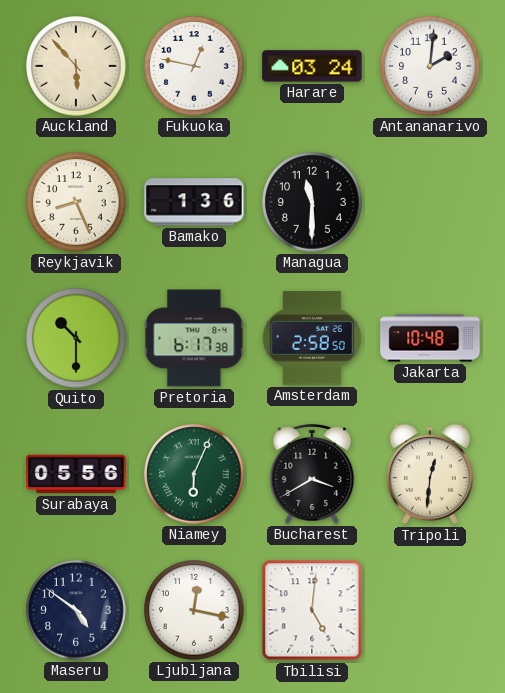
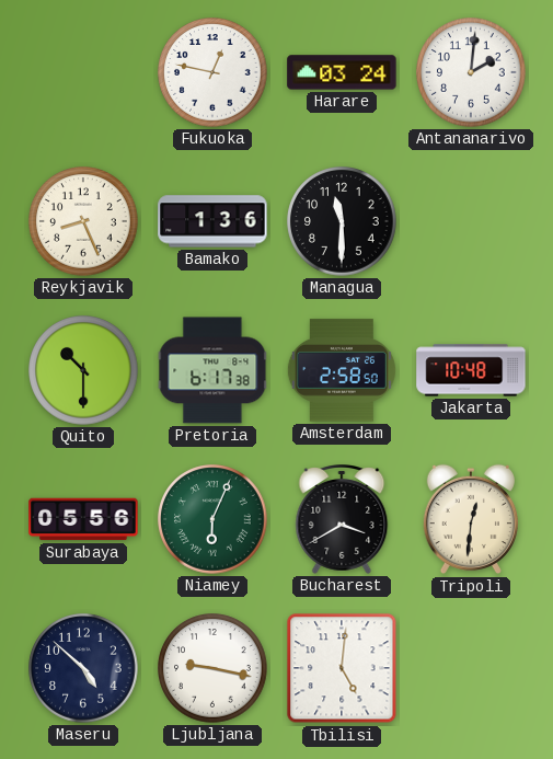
Auckland: 5:53 -> none
Maseru: 4:51 -> 4:52
Ljubljana: 12:17 -> 9:17
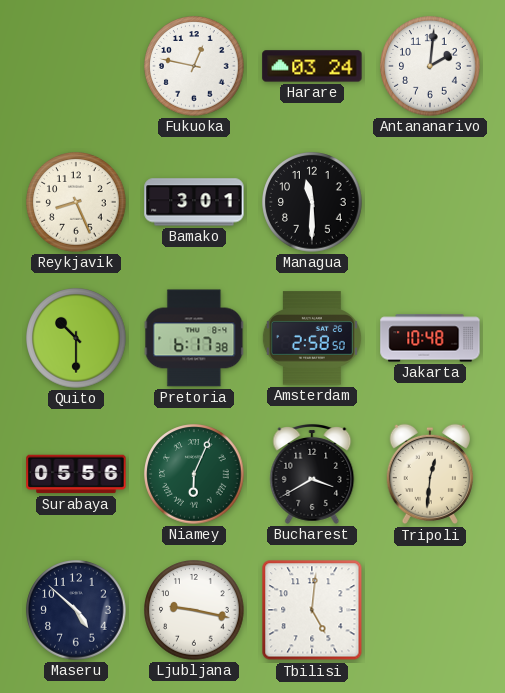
Bamako: 1:36 -> 3:01
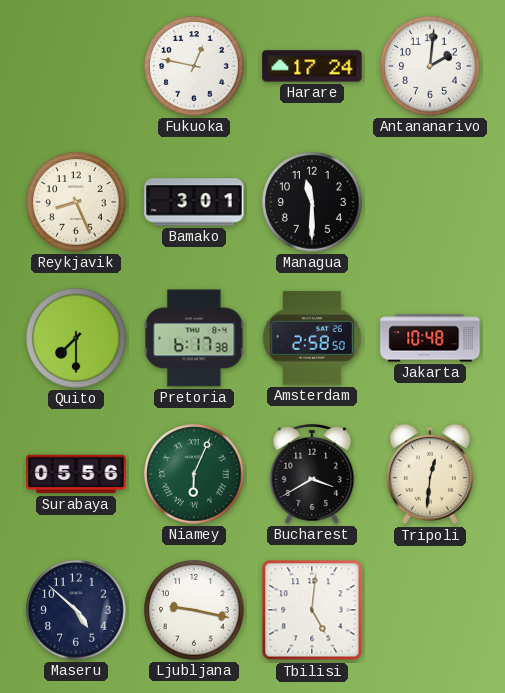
Harare: 03:24 -> 17:24
Quito: 10:30 -> 7:30
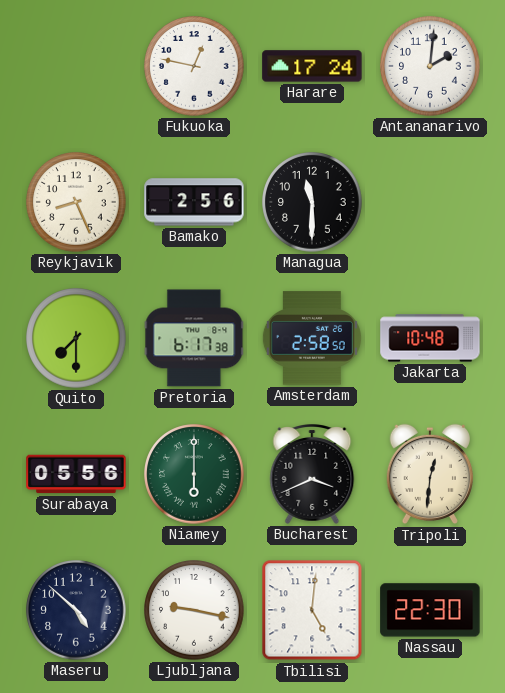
Bamako: 3:01 -> 2:56
Niamey: 6:04 -> 6:00
Bucharest: 3:40 -> 3:41
Nassau: none -> 22:30
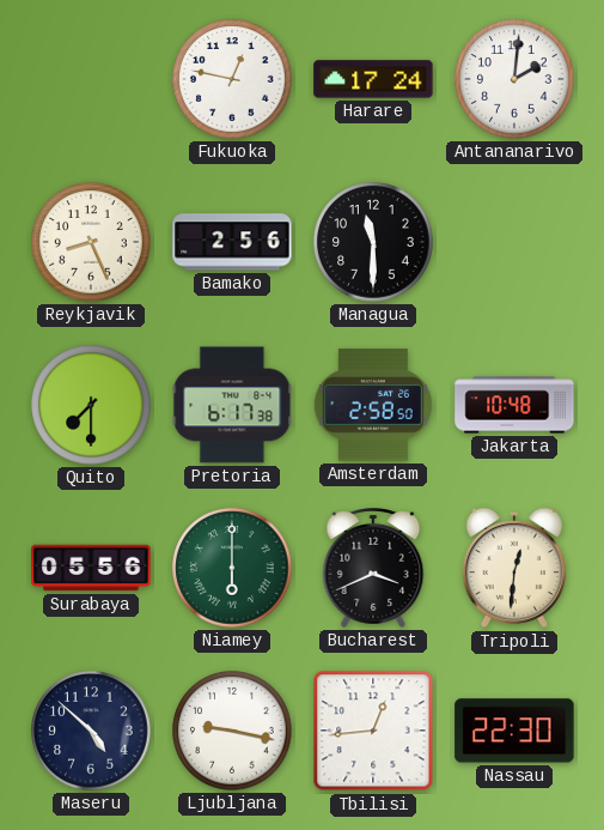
Tbilisi: 5:01 -> 12:44
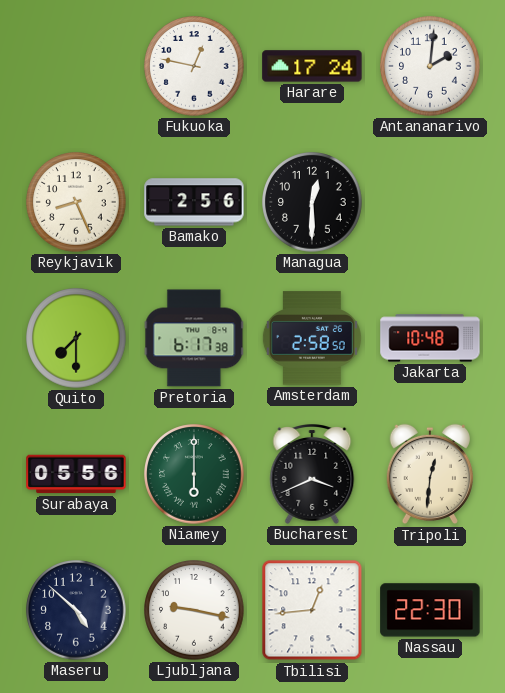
Managua: 11:30 -> 12:30
